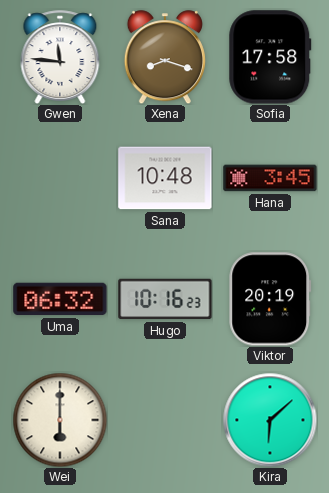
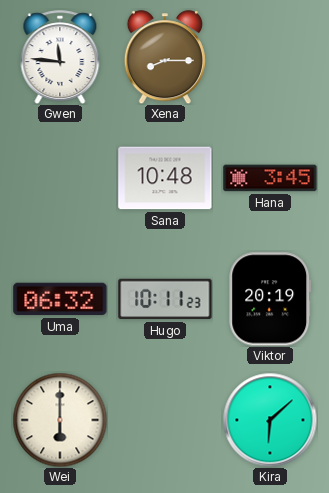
Xena: 8:18 -> 8:15
Sofia: 17:58 -> none
Hugo: 10:16 -> 10:11
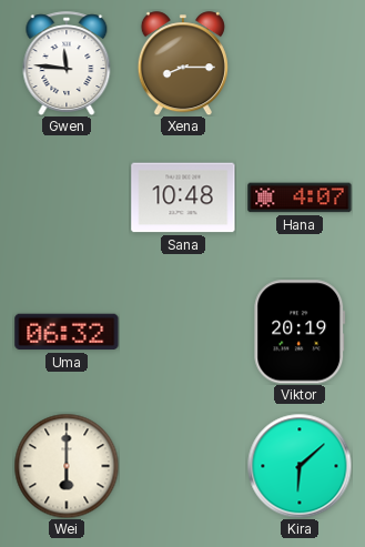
Hana: 3:45 -> 4:07
Hugo: 10:11 -> none
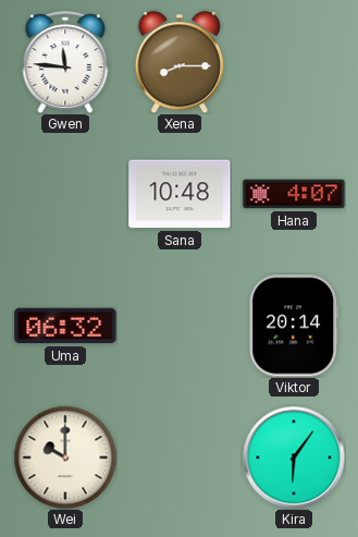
Viktor: 20:19 -> 20:14
Wei: 6:00 -> 10:00
Kira: 6:08 -> 6:06
